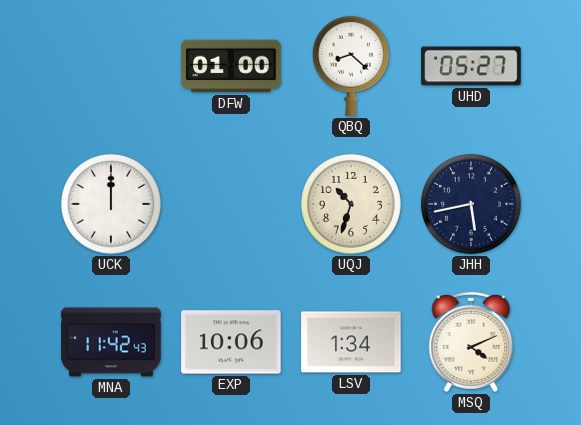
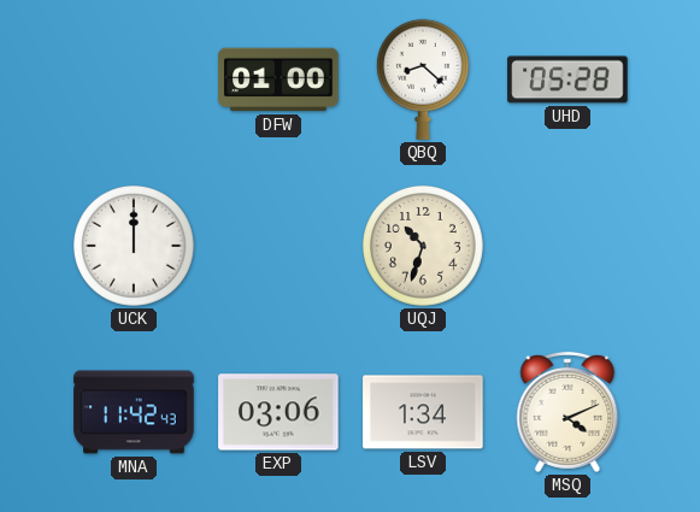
UHD: 05:27 -> 05:28
JHH: 5:43 -> none
EXP: 10:06 -> 03:06
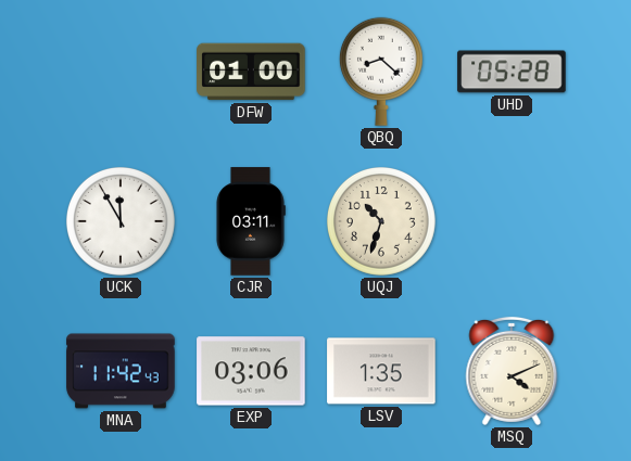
UCK: 12:00 -> 11:55
CJR: none -> 03:11
LSV: 1:34 -> 1:35
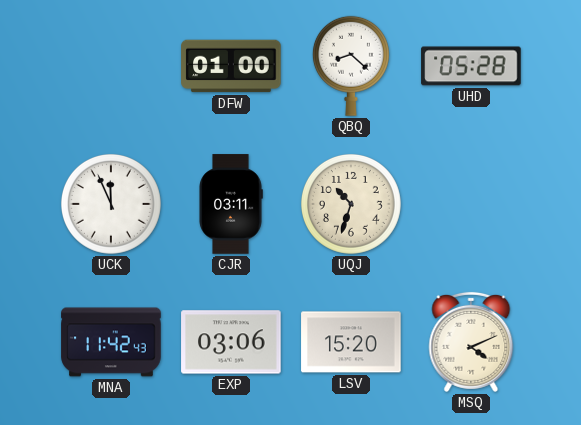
UCK: 11:55 -> 11:56
LSV: 1:35 -> 15:20
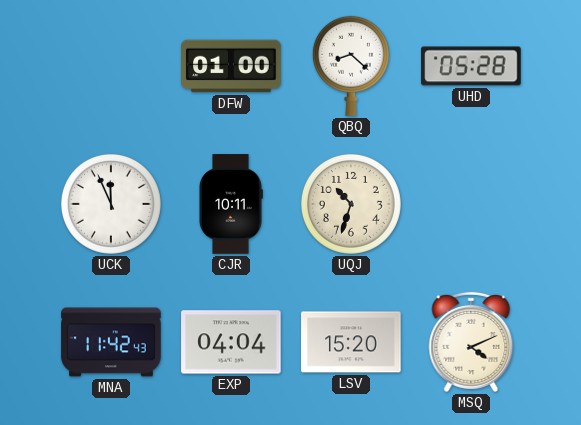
CJR: 03:11 -> 10:11
EXP: 03:06 -> 04:04
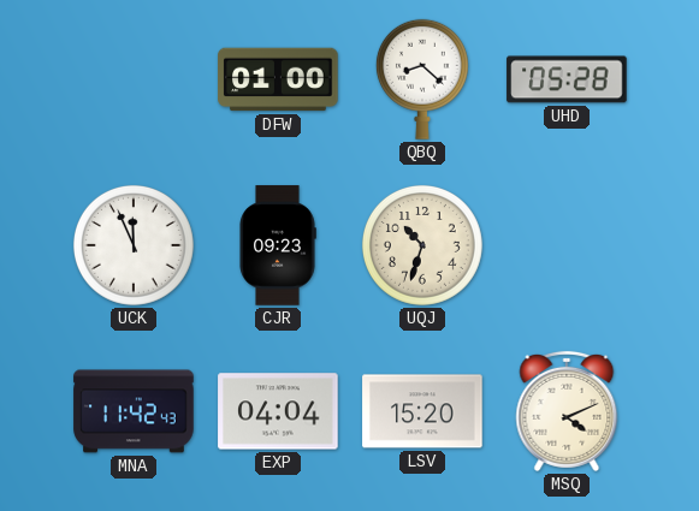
CJR: 10:11 -> 09:23
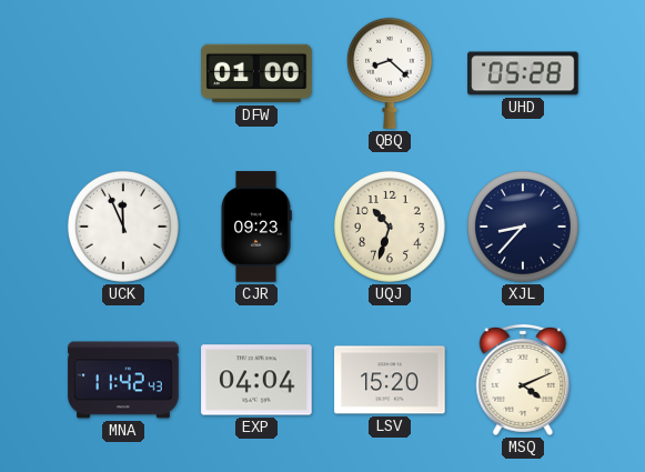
XJL: none -> 8:37
